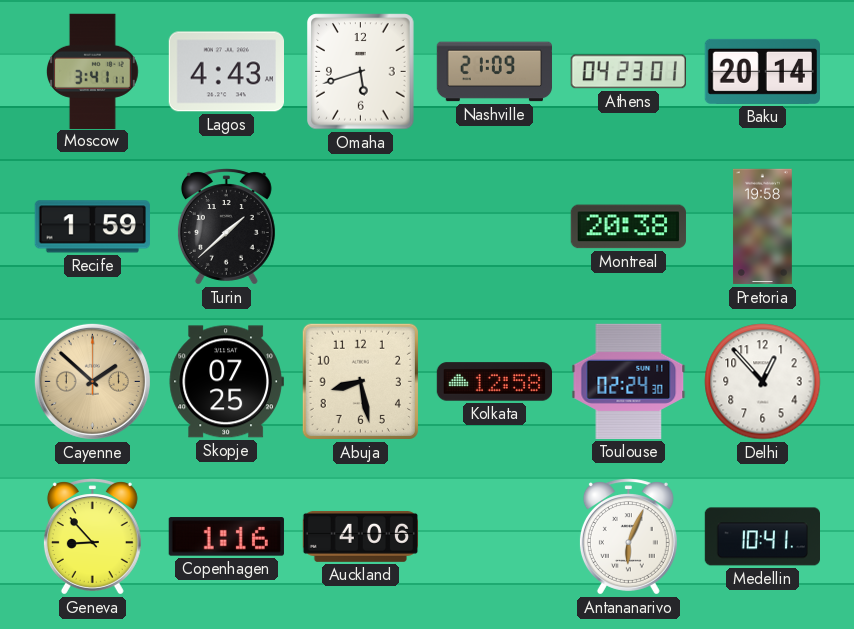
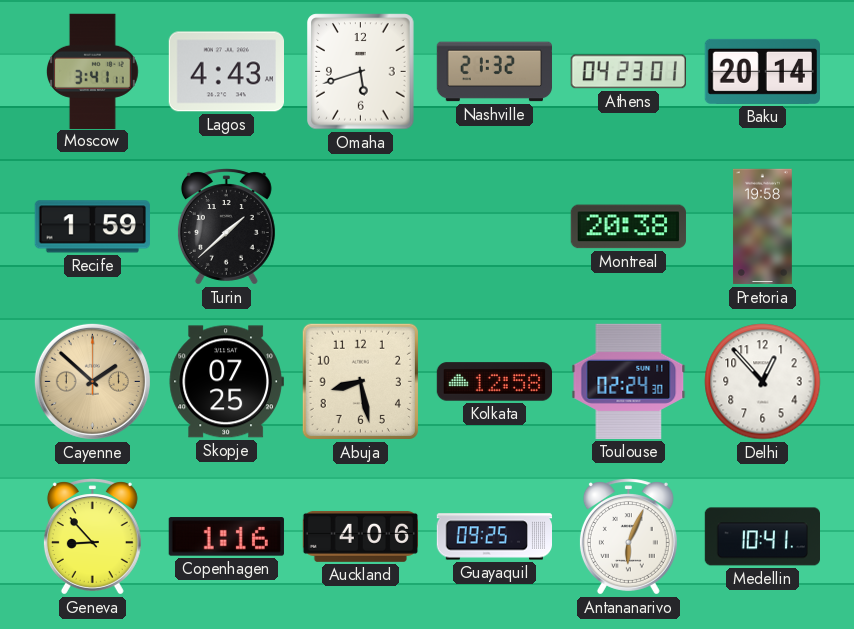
Nashville: 21:09 -> 21:32
Guayaquil: none -> 09:25
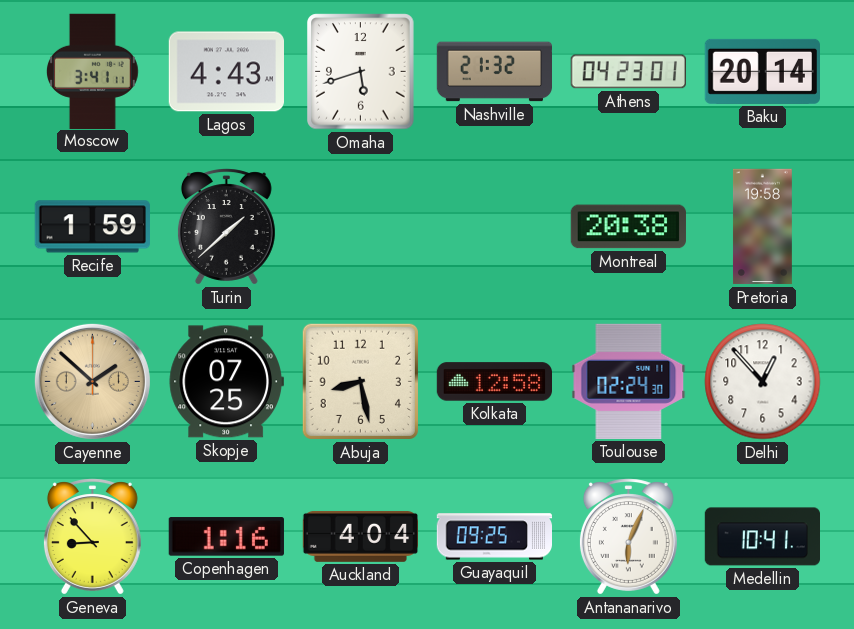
Auckland: 4:06 -> 4:04
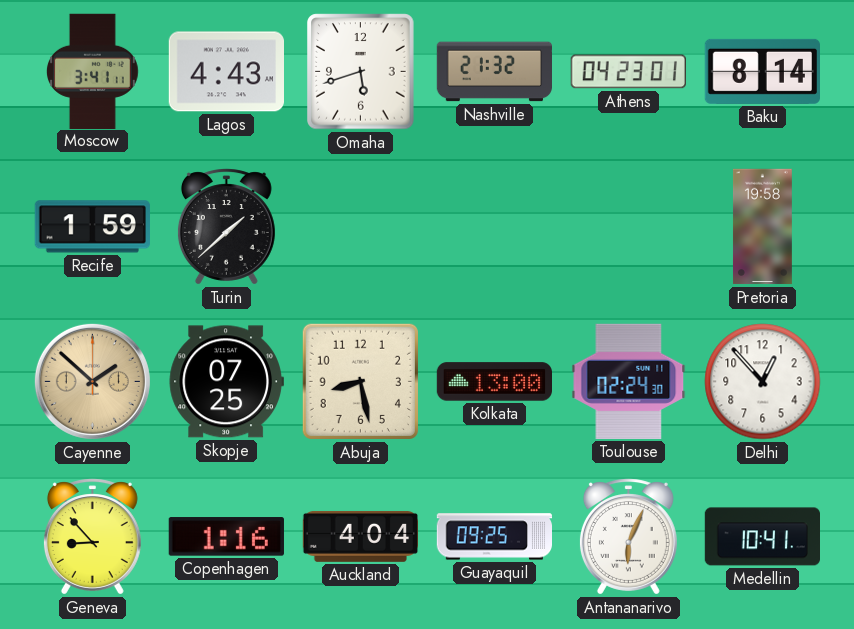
Baku: 20:14 -> 8:14
Montreal: 20:38 -> none
Kolkata: 12:58 -> 13:00
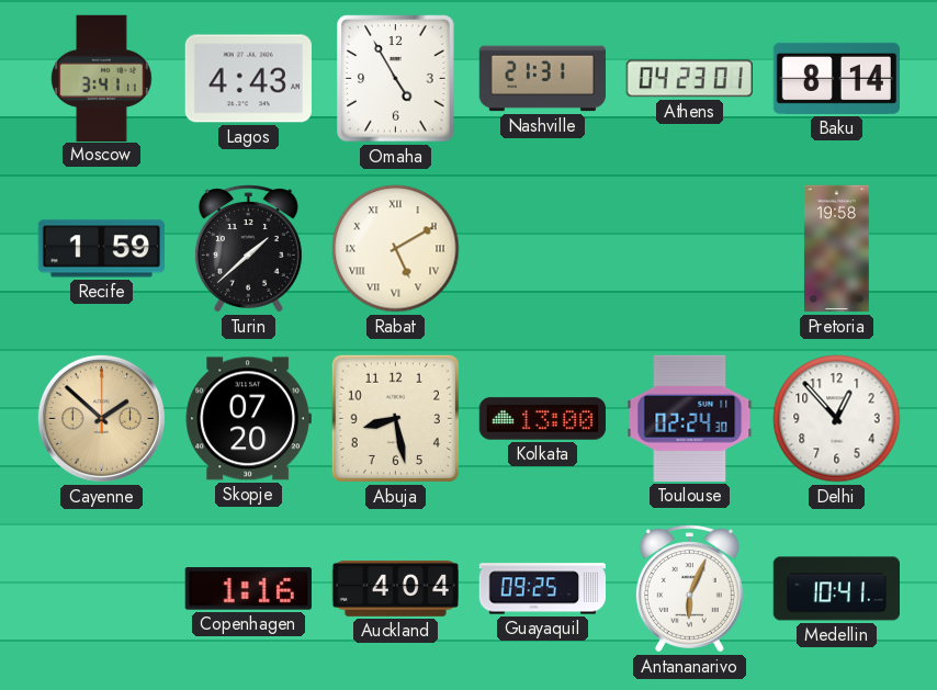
Omaha: 5:42 -> 4:55
Nashville: 21:32 -> 21:31
Rabat: none -> 5:10
Skopje: 07:25 -> 07:20
Geneva: 8:53 -> none
